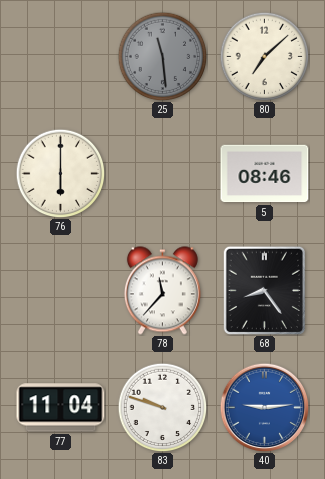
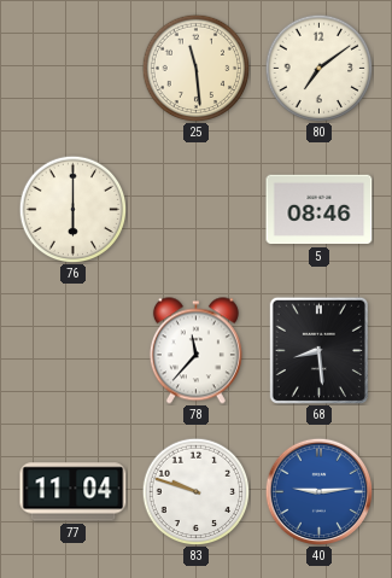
25 dial: grey -> cream
80: 7:08 -> 7:09
68: 8:24 -> 8:29
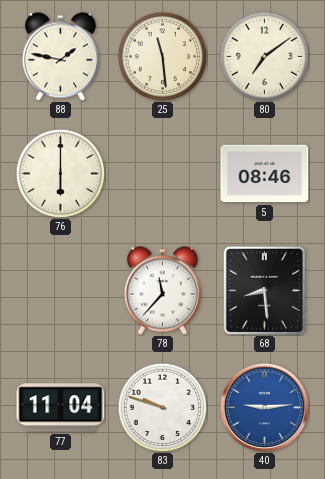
88: none -> 1:47
